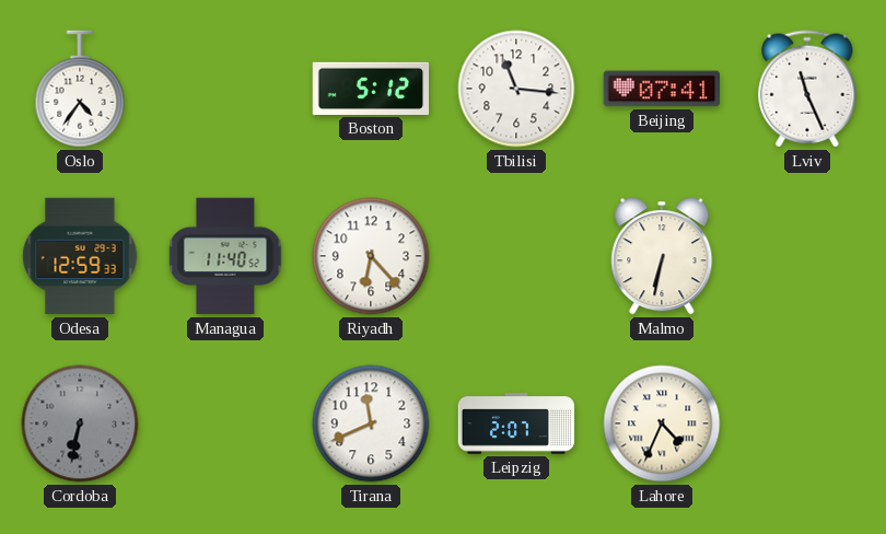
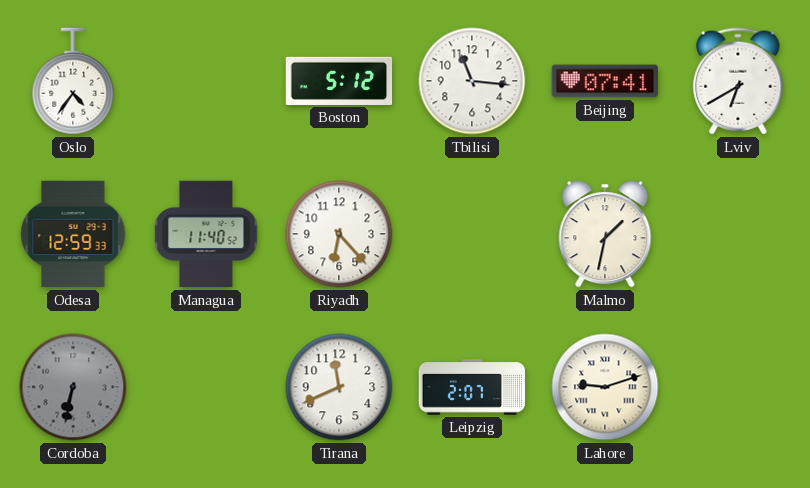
Lviv: 11:26 -> 6:40
Malmo: 6:32 -> 1:32
Lahore: 4:34 -> 9:12
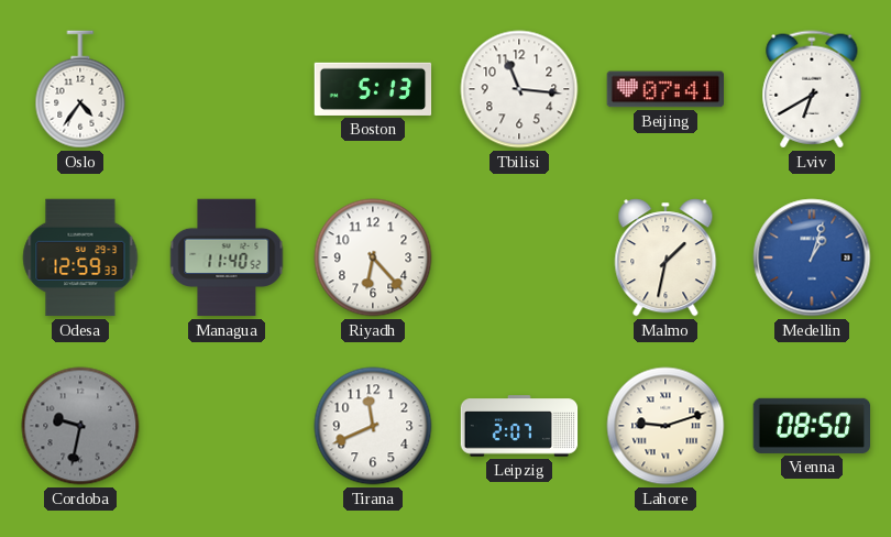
Boston: 5:12 -> 5:13
Medellin: none -> 1:03
Cordoba: 6:32 -> 9:32
Vienna: none -> 08:50
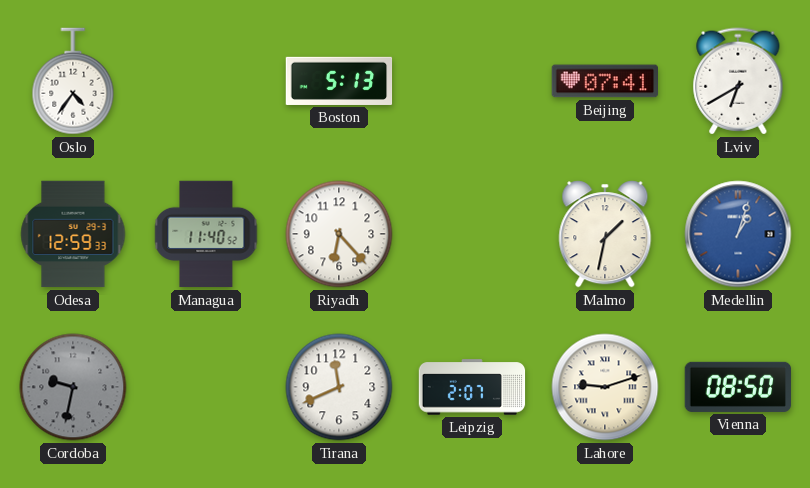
Tbilisi: 11:16 -> none
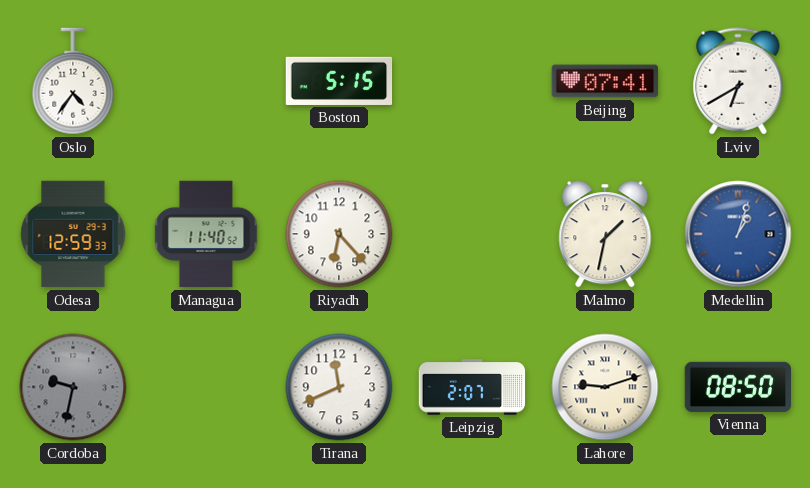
Boston: 5:13 -> 5:15
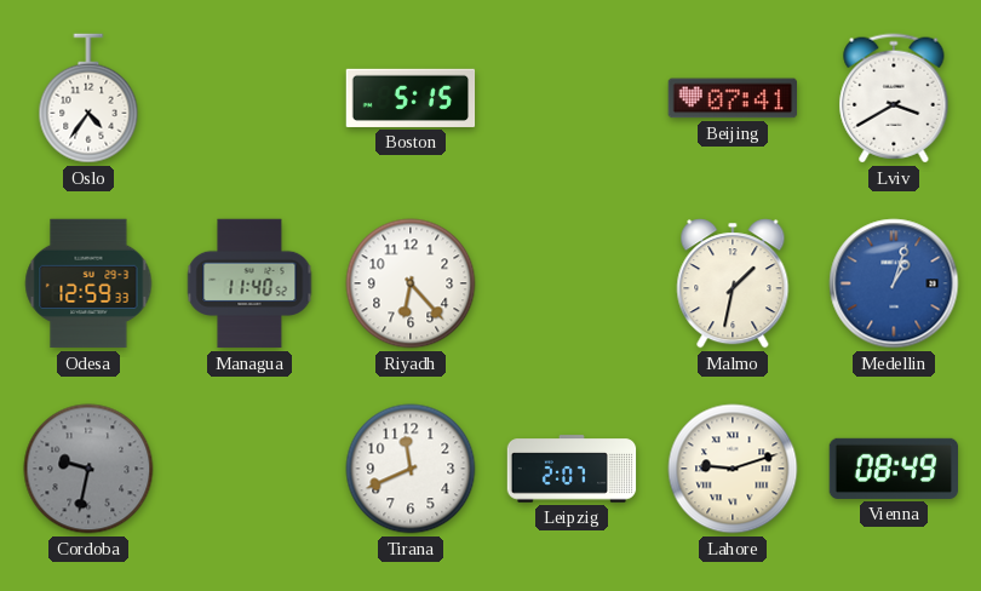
Lviv: 6:40 -> 3:40
Vienna: 08:50 -> 08:49
